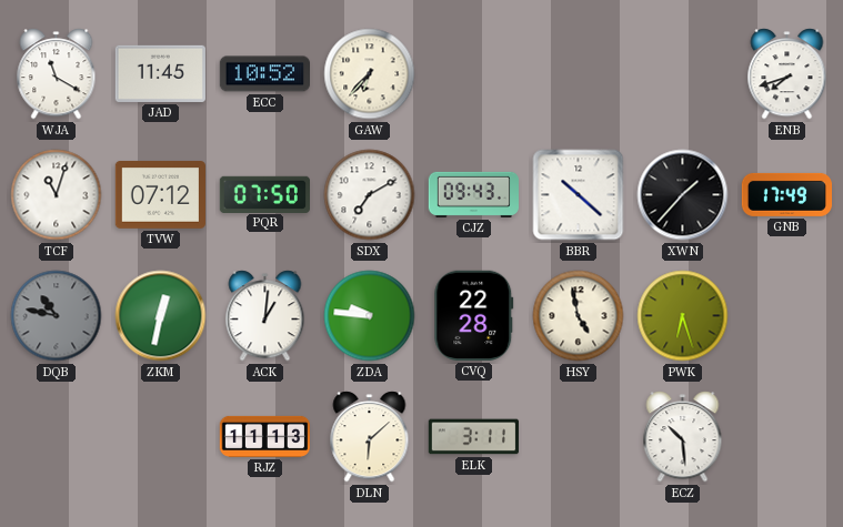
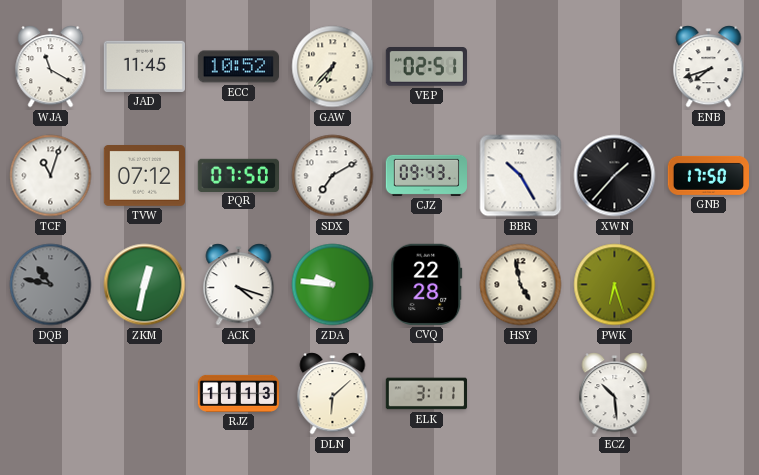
VEP: none -> 02:51
BBR: 10:22 -> 10:25
GNB: 17:49 -> 17:50
ACK: 1:01 -> 4:18
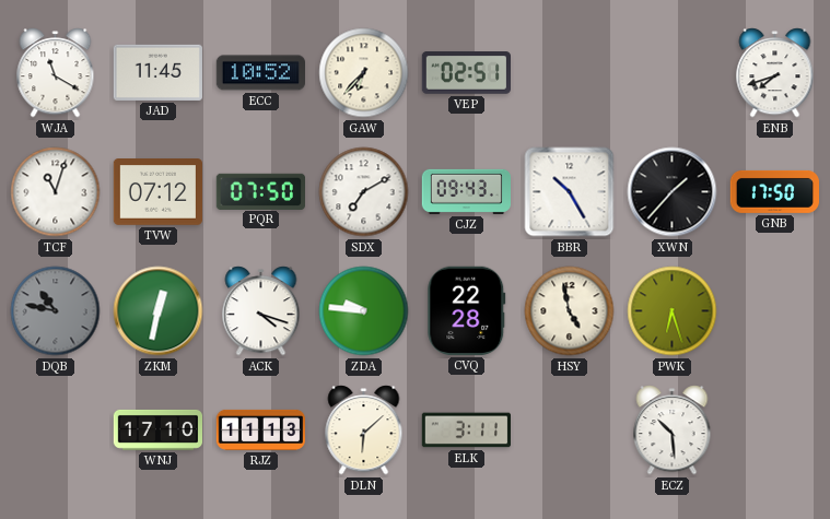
WNJ: none -> 17:10
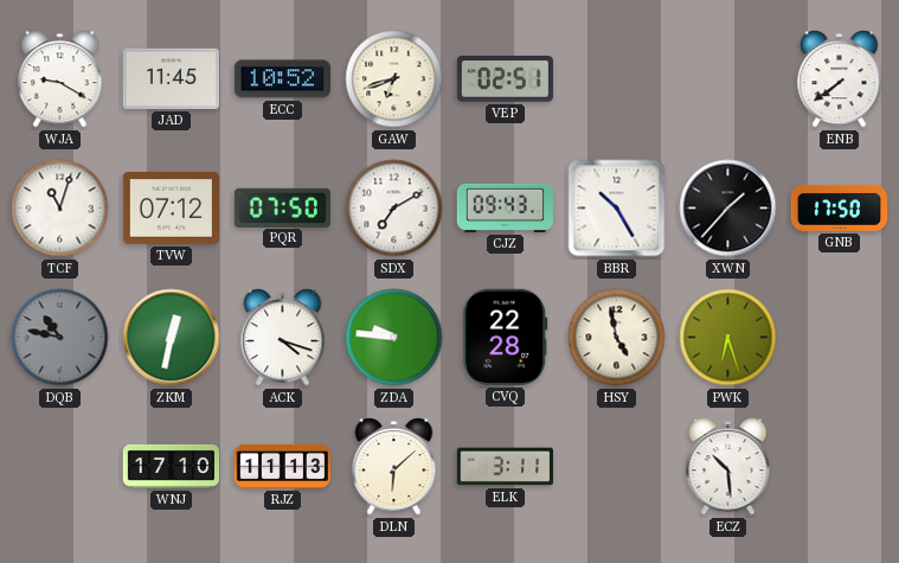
WJA: 11:20 -> 9:20
GAW: 6:37 -> 6:42
ENB: 7:42 -> 7:39
